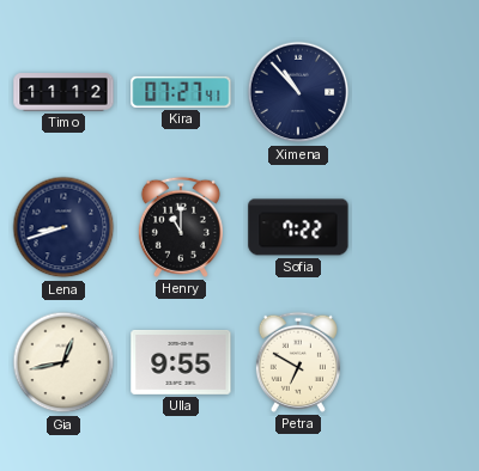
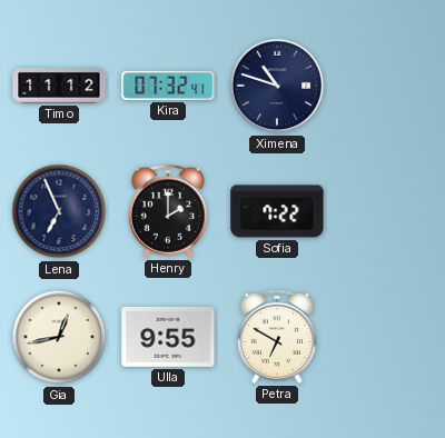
Kira: 07:27 -> 07:32
Ximena: 10:53 -> 10:48
Lena: 8:42 -> 6:56
Henry: 11:00 -> 2:00
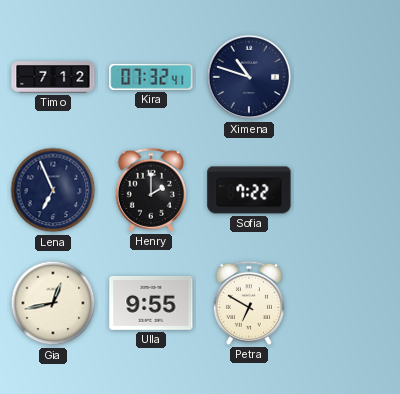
Timo: 11:12 -> 7:12
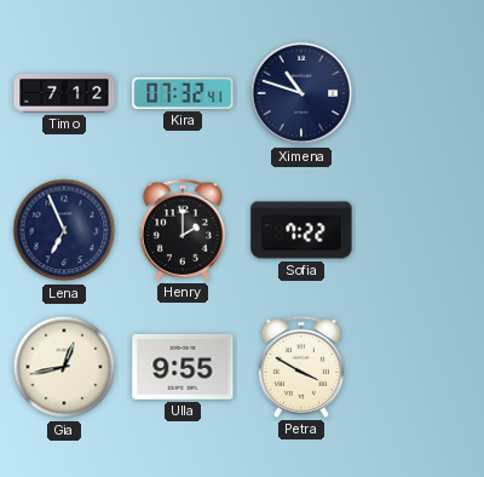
Petra: 6:50 -> 3:50
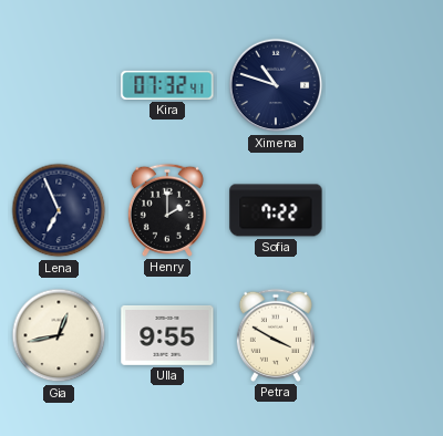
Timo: 7:12 -> none
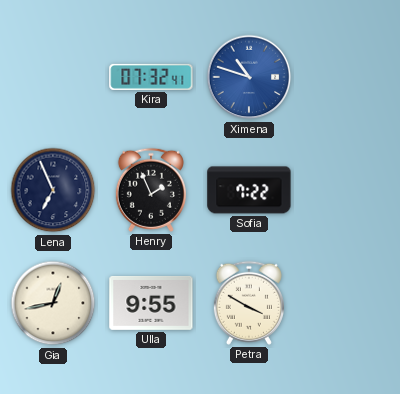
Ximena dial: navy -> blue
Henry: 2:00 -> 1:56
